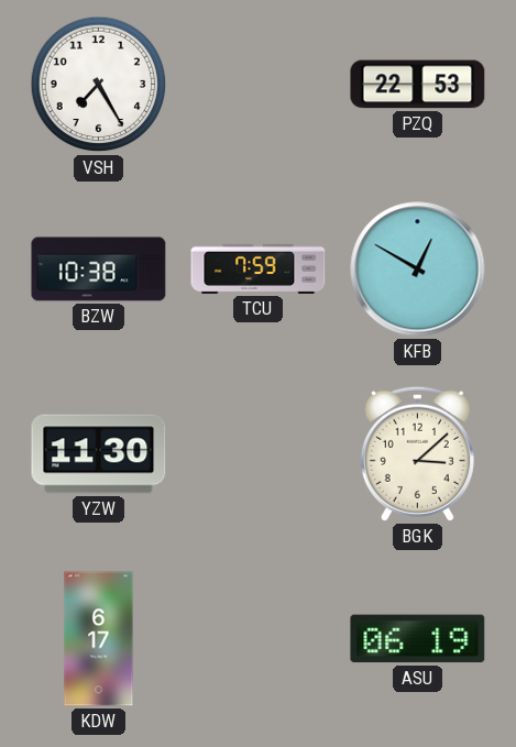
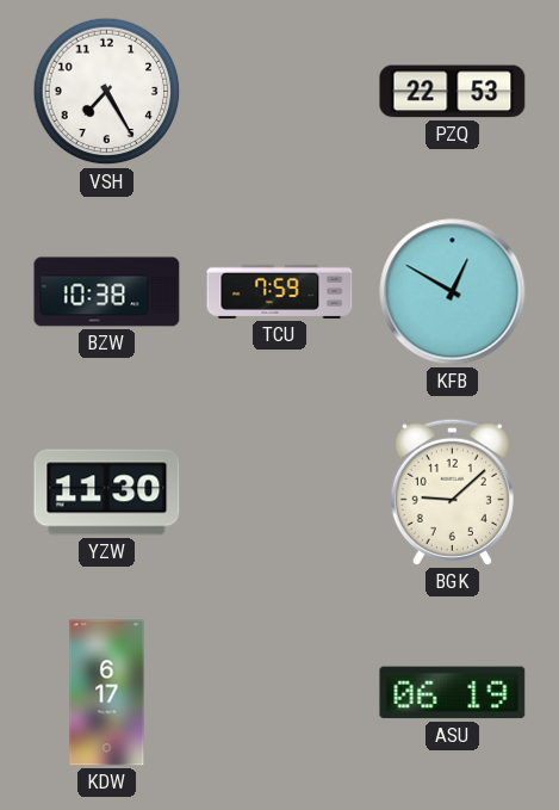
BGK: 3:08 -> 9:08
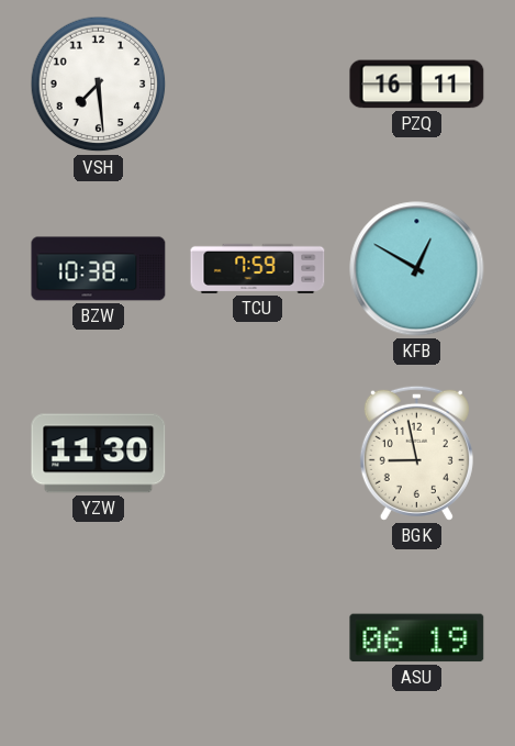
VSH: 7:25 -> 7:29
PZQ: 22:53 -> 16:11
BGK: 9:08 -> 8:58
KDW: 6:17 -> none
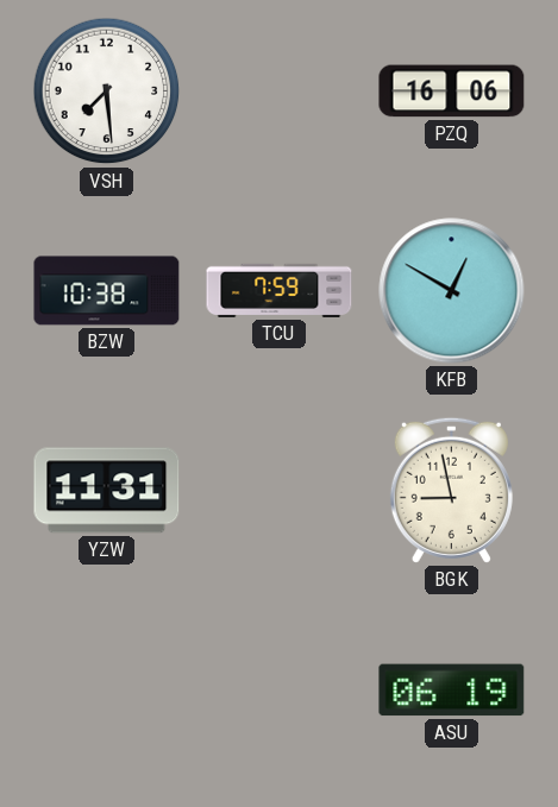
PZQ: 16:11 -> 16:06
YZW: 11:30 -> 11:31
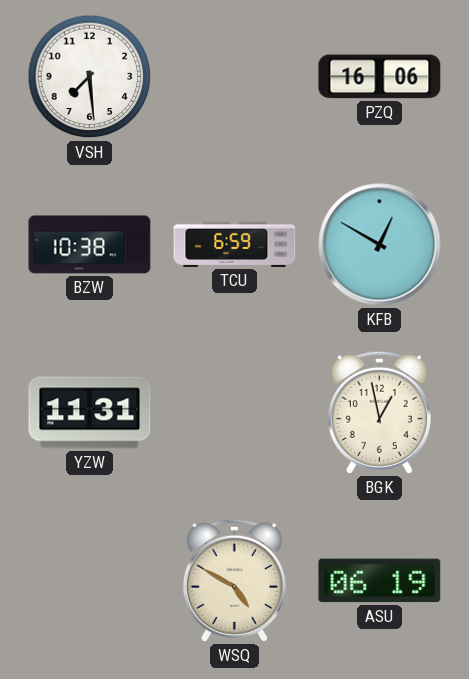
TCU: 7:59 -> 6:59
BGK: 8:58 -> 12:58
WSQ: none -> 4:50
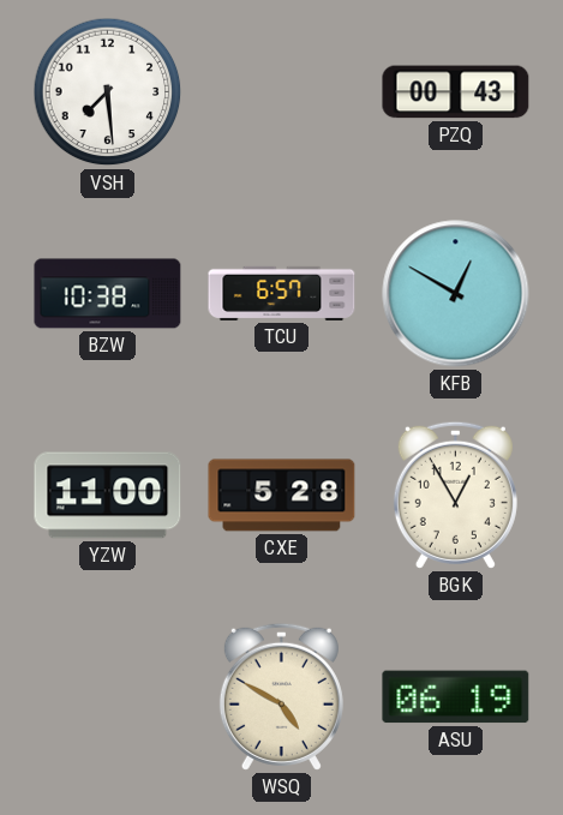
PZQ: 16:06 -> 00:43
TCU: 6:59 -> 6:57
YZW: 11:31 -> 11:00
CXE: none -> 5:28
BGK: 12:58 -> 12:55
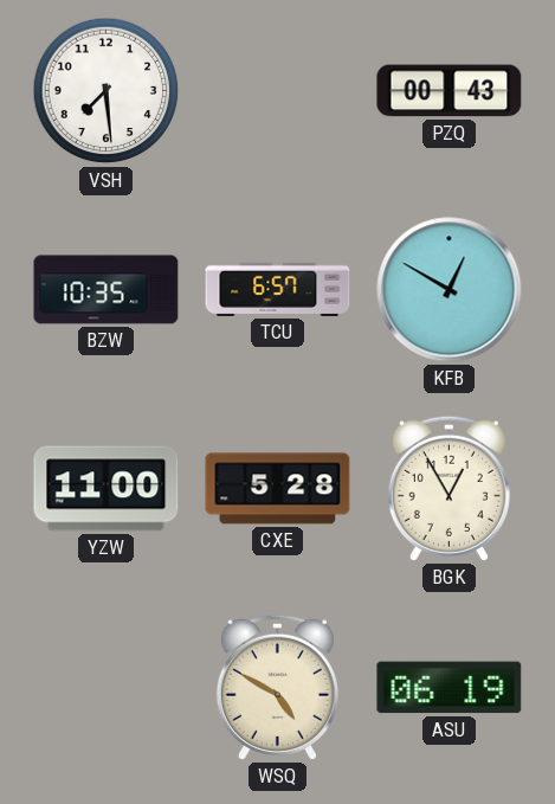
BZW: 10:38 -> 10:35
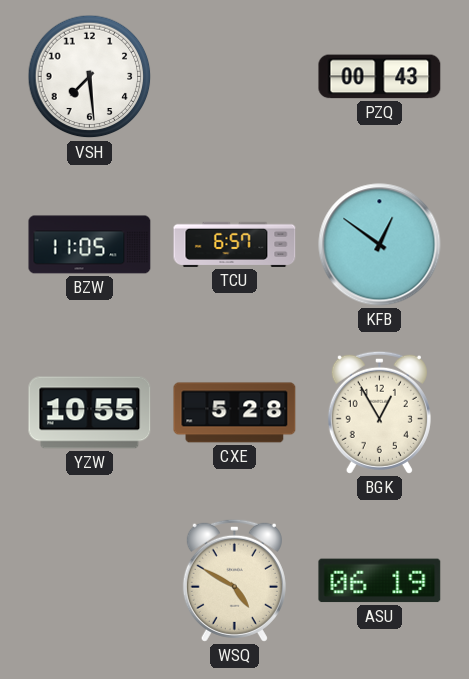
BZW: 10:35 -> 11:05
KFB: 12:50 -> 12:51
YZW: 11:00 -> 10:55
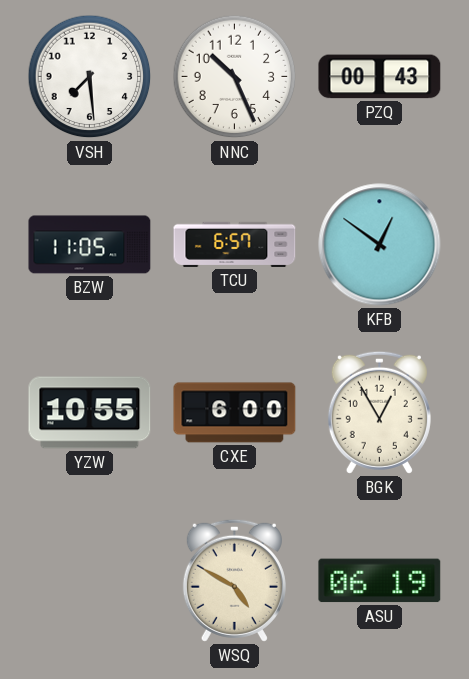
NNC: none -> 10:26
CXE: 5:28 -> 6:00
